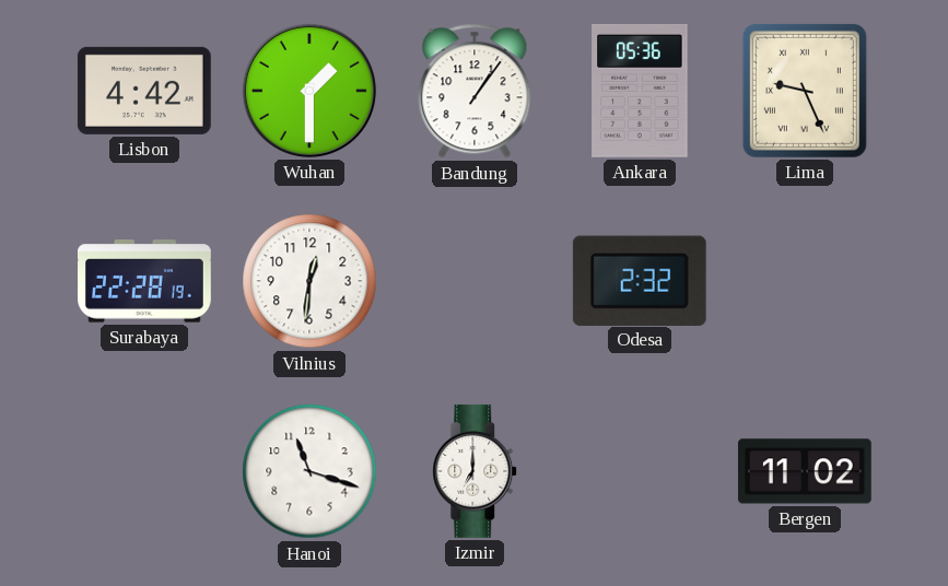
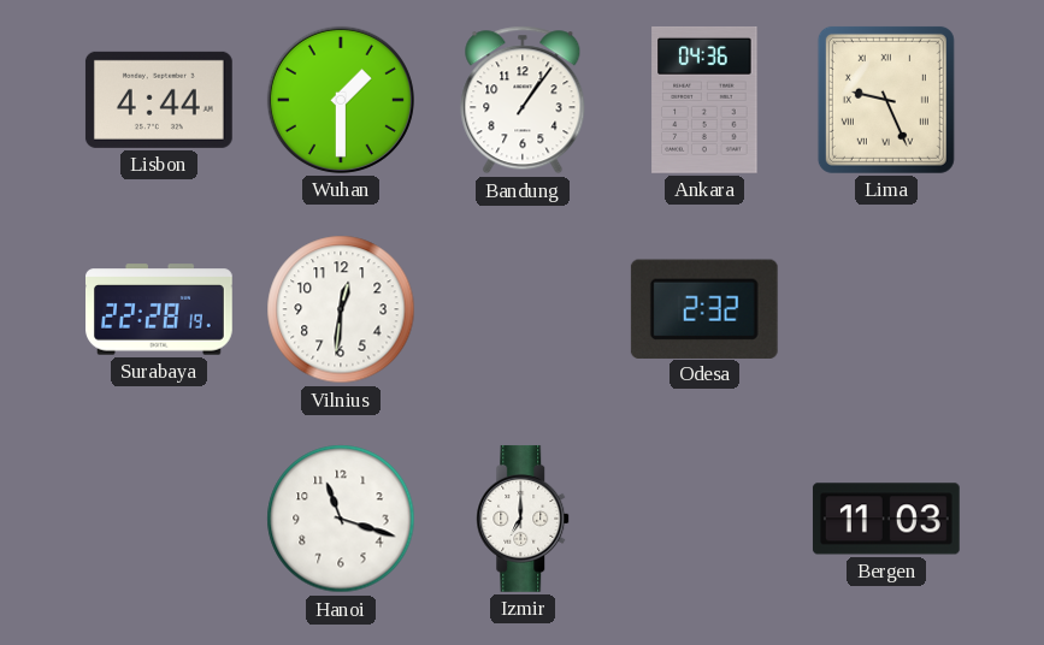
Lisbon: 4:42 -> 4:44
Ankara: 05:36 -> 04:36
Bergen: 11:02 -> 11:03
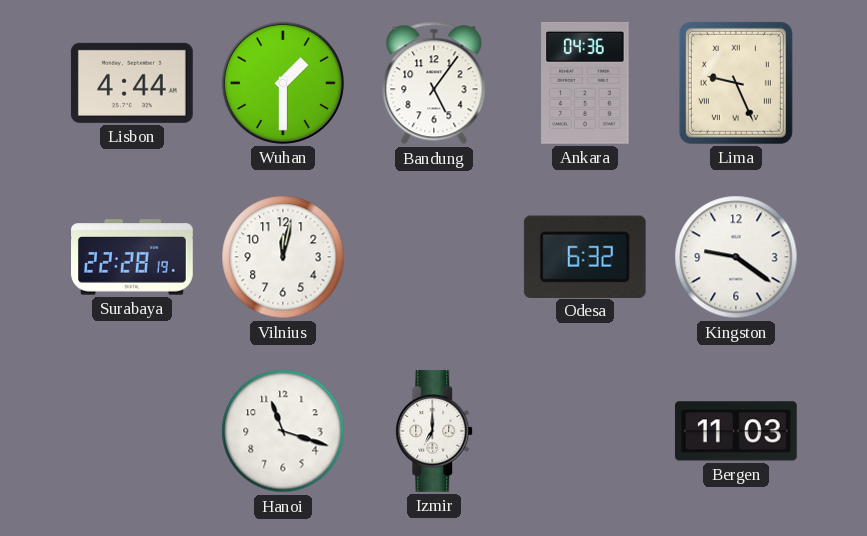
Bandung: 1:06 -> 5:06
Vilnius: 12:31 -> 12:02
Odesa: 2:32 -> 6:32
Kingston: none -> 9:21
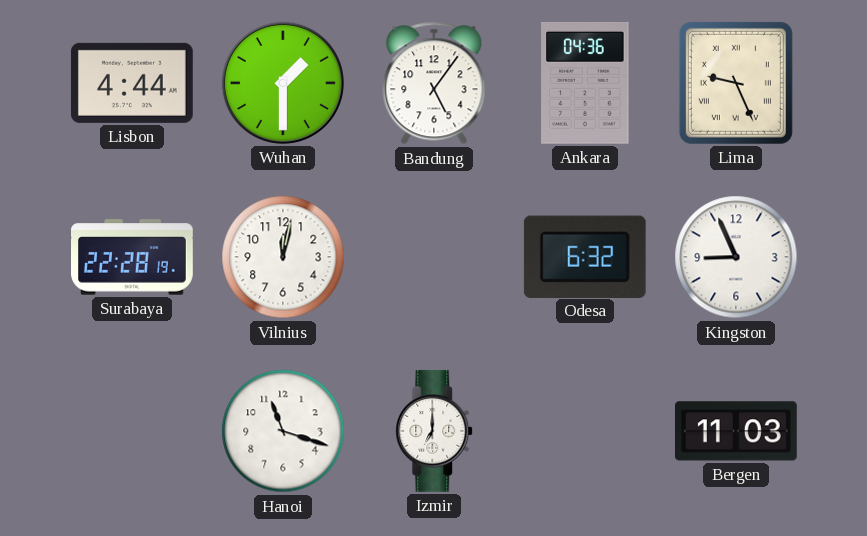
Kingston: 9:21 -> 8:56
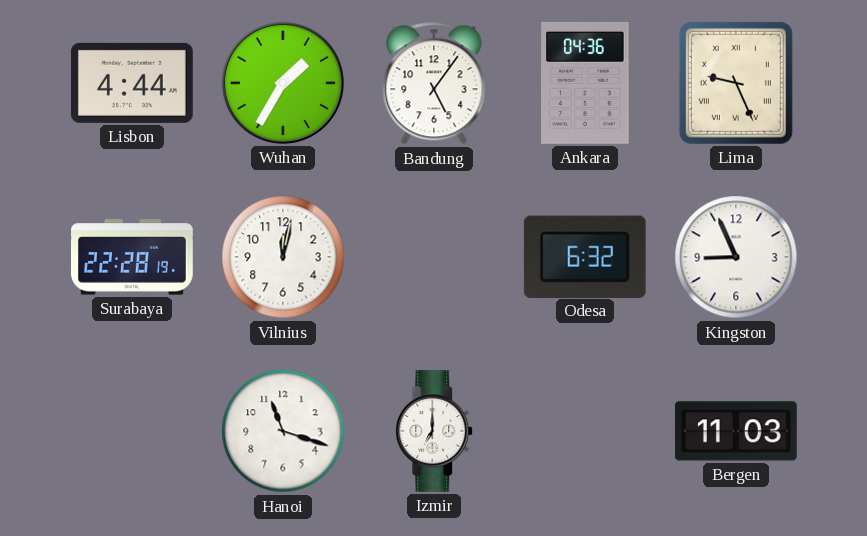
Wuhan: 1:30 -> 1:35
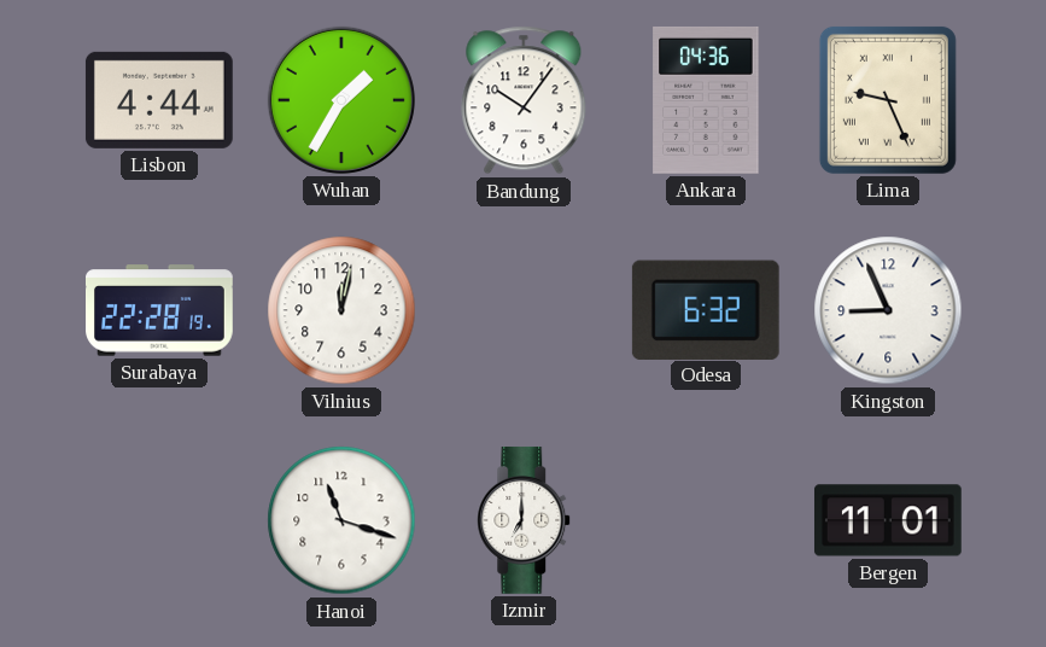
Bandung: 5:06 -> 10:06
Bergen: 11:03 -> 11:01
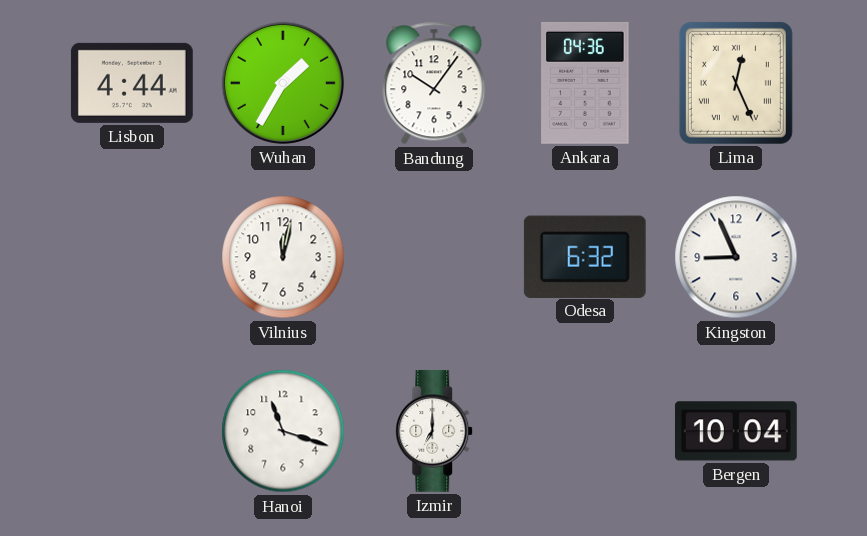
Lima: 9:26 -> 12:26
Surabaya: 22:28 -> none
Bergen: 11:01 -> 10:04
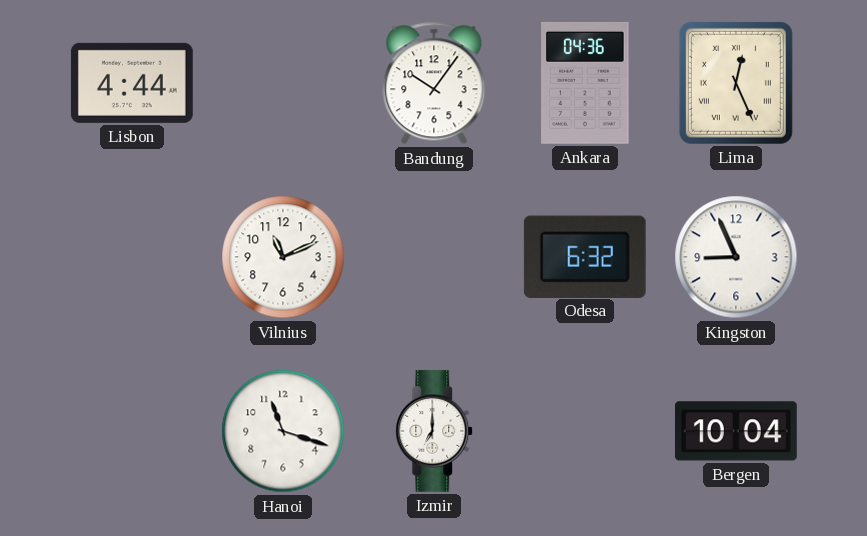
Wuhan: 1:35 -> none
Vilnius: 12:02 -> 11:11
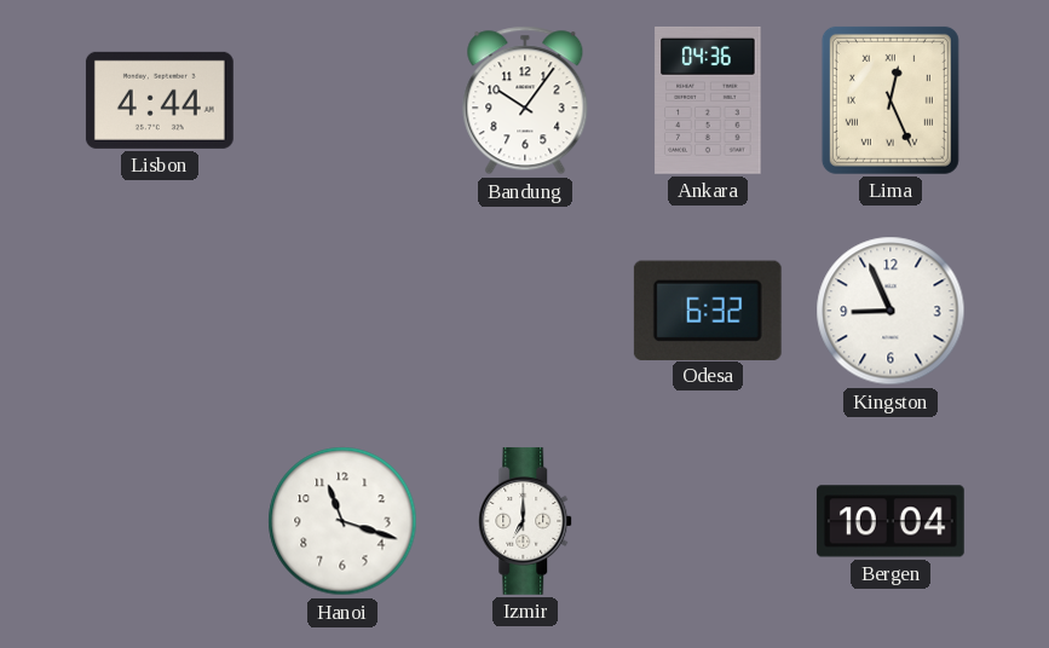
Vilnius: 11:11 -> none
